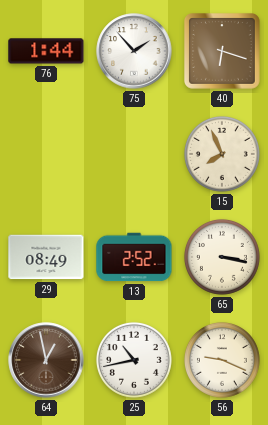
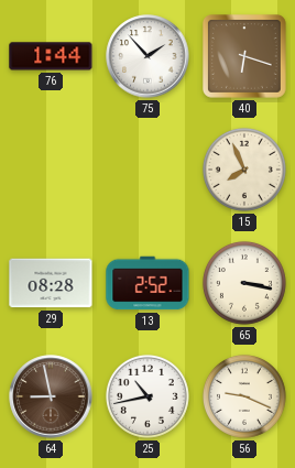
29: 08:49 -> 08:28
64: 12:58 -> 8:58
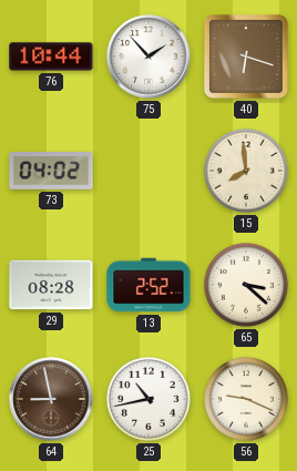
76: 1:44 -> 10:44
73: none -> 04:02
15: 7:56 -> 7:59
65: 3:17 -> 3:22
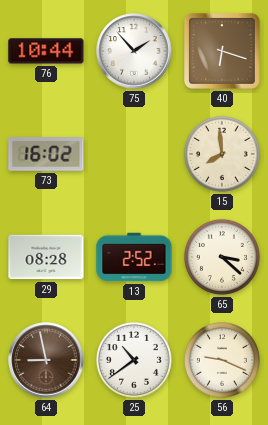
73: 04:02 -> 16:02
25: 10:43 -> 10:39
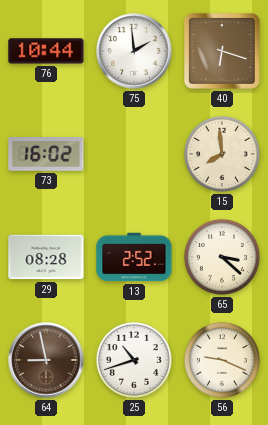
75: 1:53 -> 1:59
25: 10:39 -> 10:42
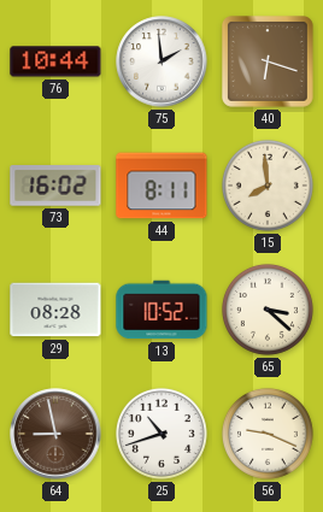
44: none -> 8:11
13: 2:52 -> 10:52
